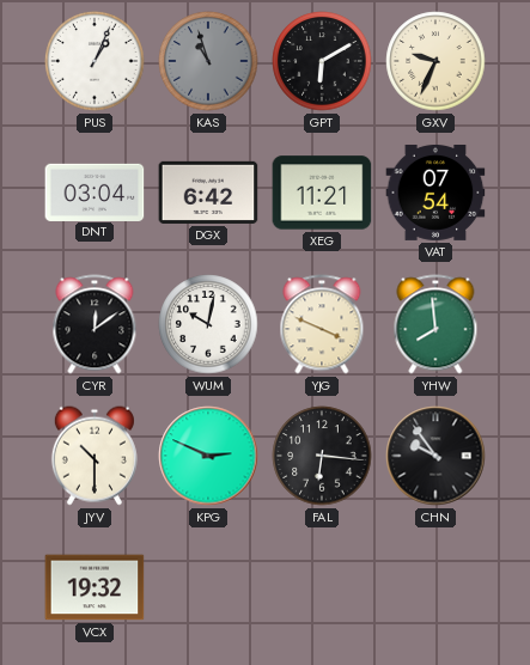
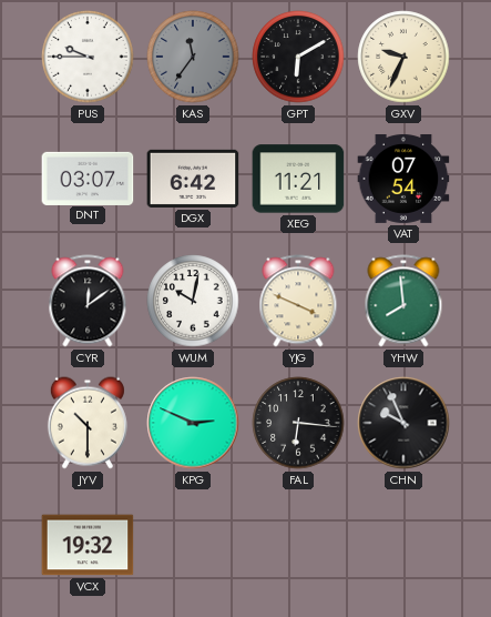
PUS: 1:04 -> 9:45
KAS: 10:57 -> 11:36
DNT: 03:04 -> 03:07
CHN: 9:54 -> 9:56
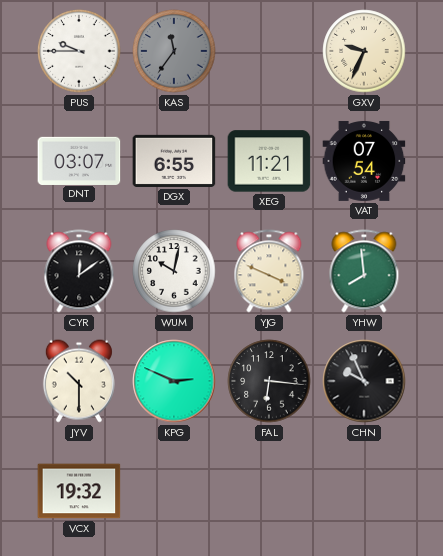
GPT: 6:10 -> none
DGX: 6:42 -> 6:55
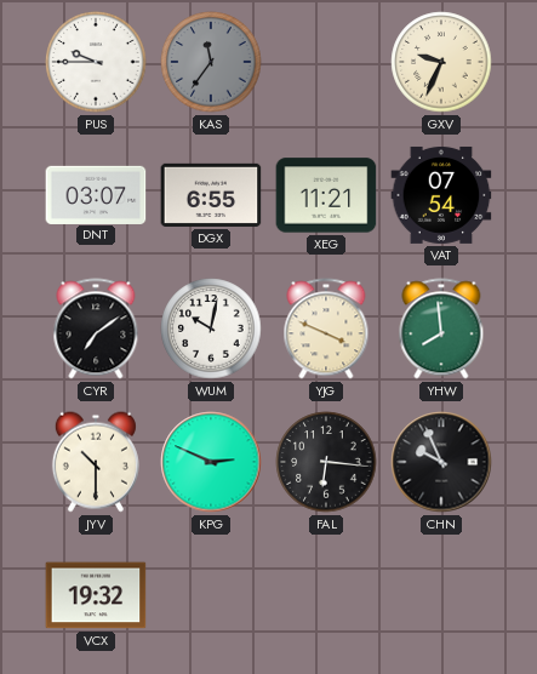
CYR: 12:09 -> 7:09
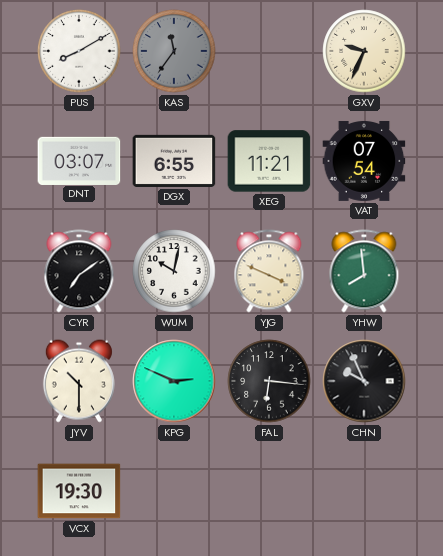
PUS: 9:45 -> 8:10
VCX: 19:32 -> 19:30
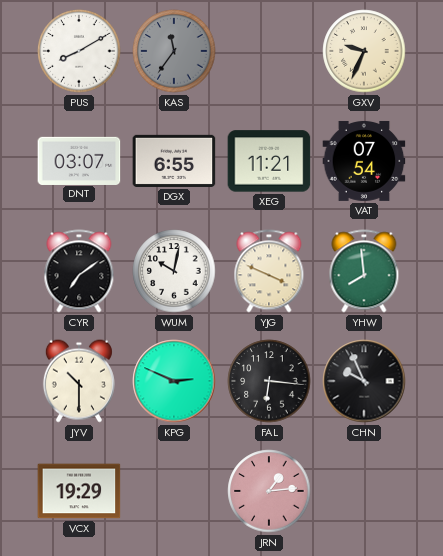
VCX: 19:30 -> 19:29
JRN: none -> 1:14
